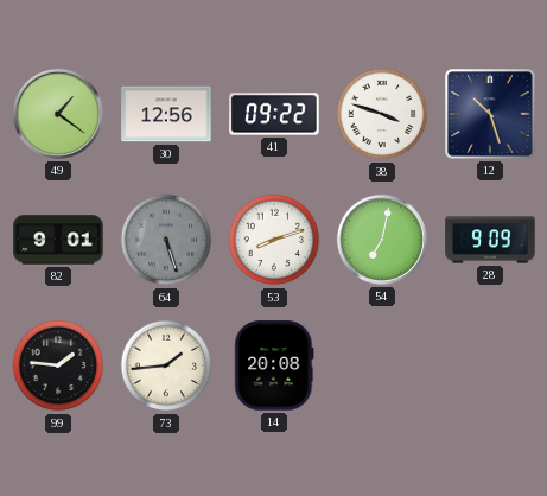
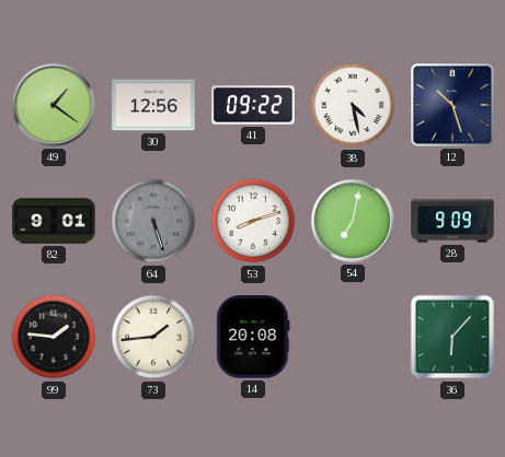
38: 3:48 -> 4:28
36: none -> 6:07
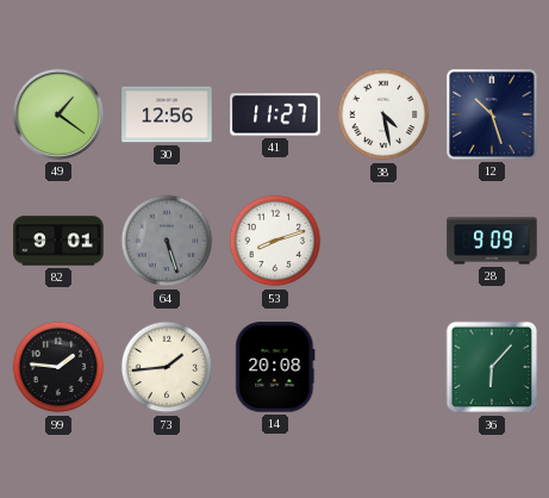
41: 09:22 -> 11:27
54: 7:02 -> none
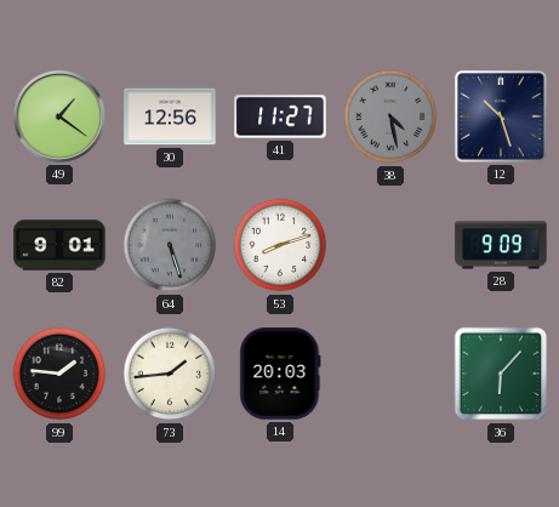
38 dial: white -> grey
14: 20:08 -> 20:03
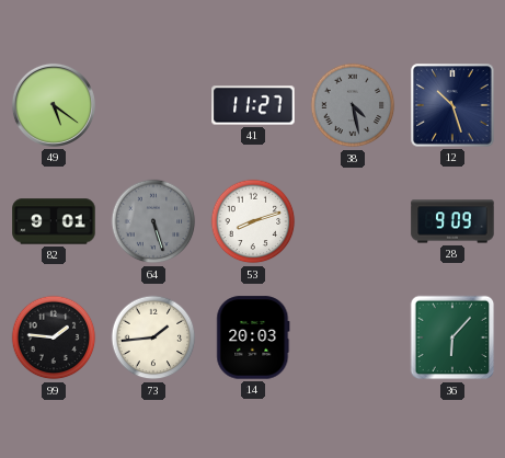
49: 1:21 -> 5:21
30: 12:56 -> none
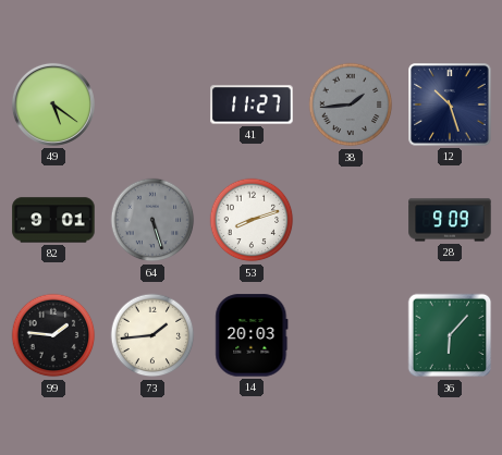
38: 4:28 -> 1:44
